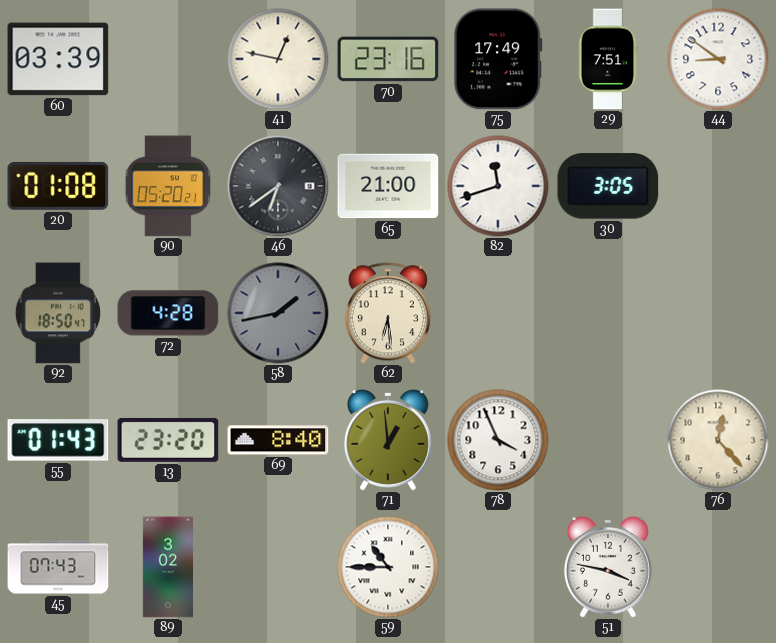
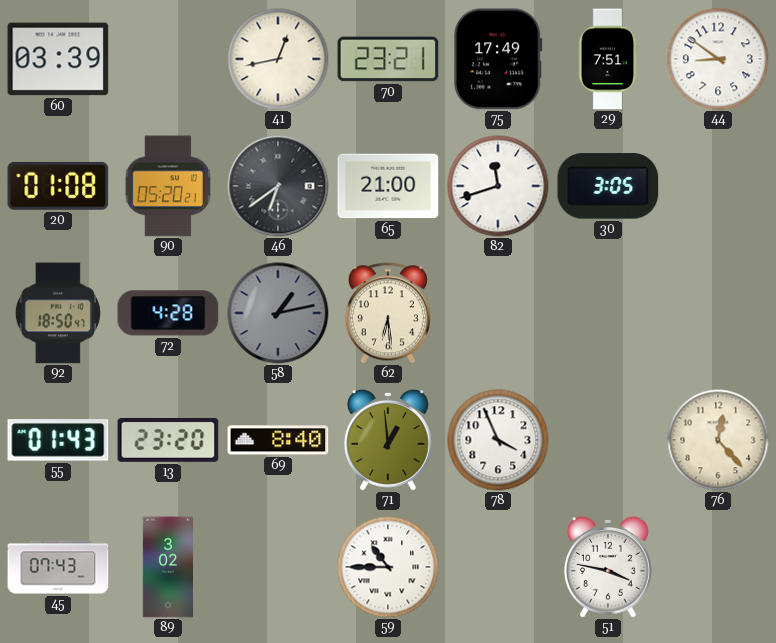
41: 12:47 -> 12:43
70: 23:16 -> 23:21
58: 1:43 -> 1:13
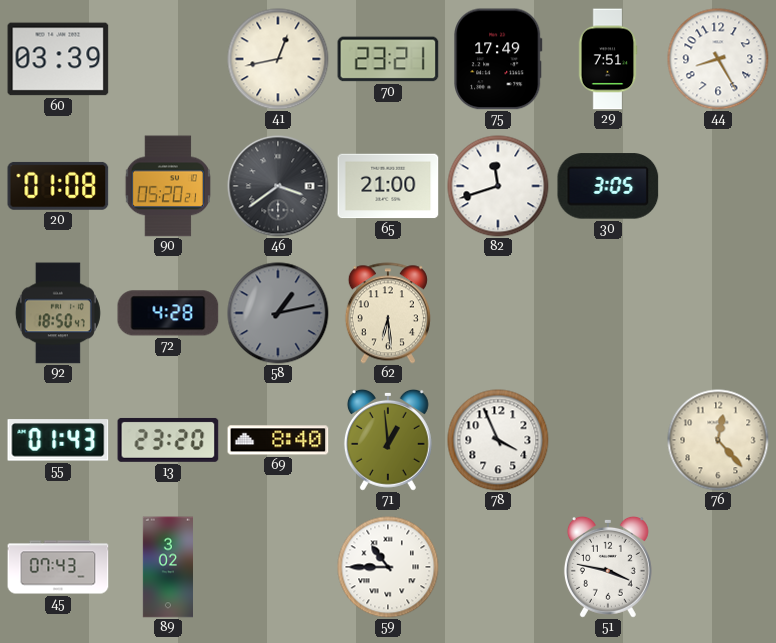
44: 8:51 -> 8:25
46: 6:39 -> 3:39
